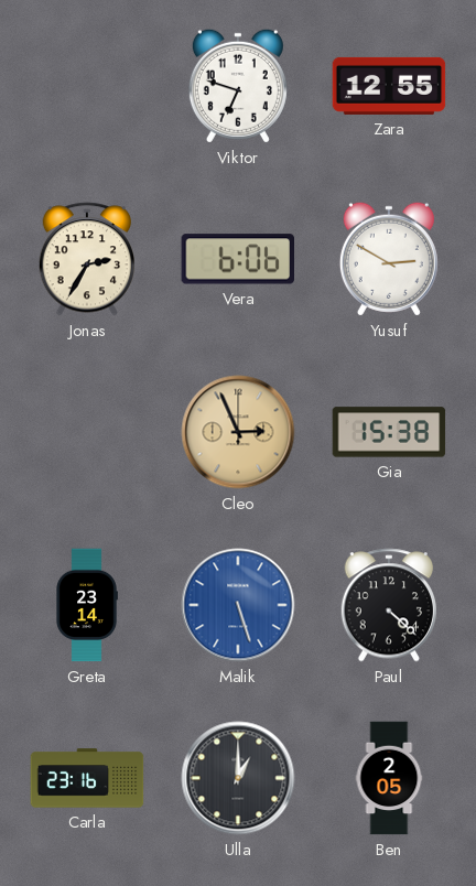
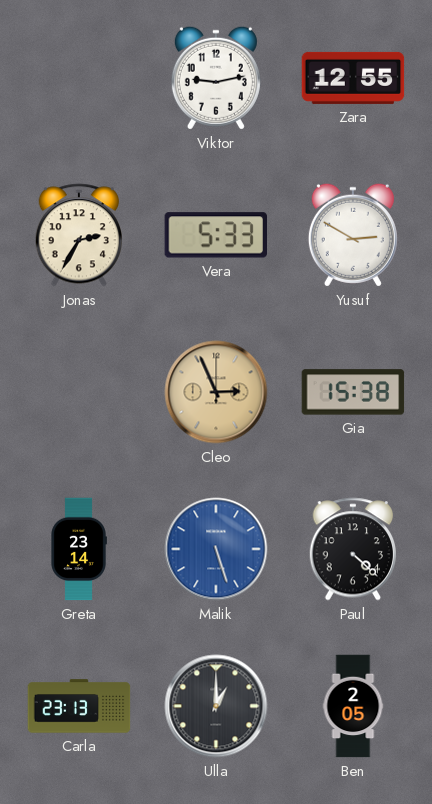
Viktor: 6:48 -> 9:13
Vera: 6:06 -> 5:33
Carla: 23:16 -> 23:13
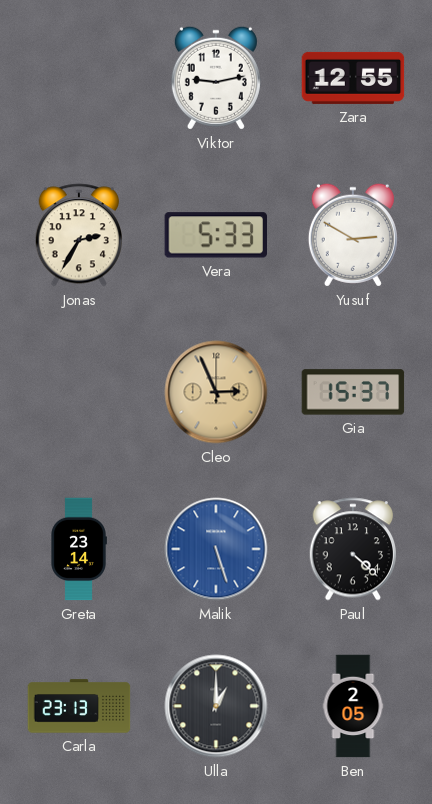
Gia: 15:38 -> 15:37
